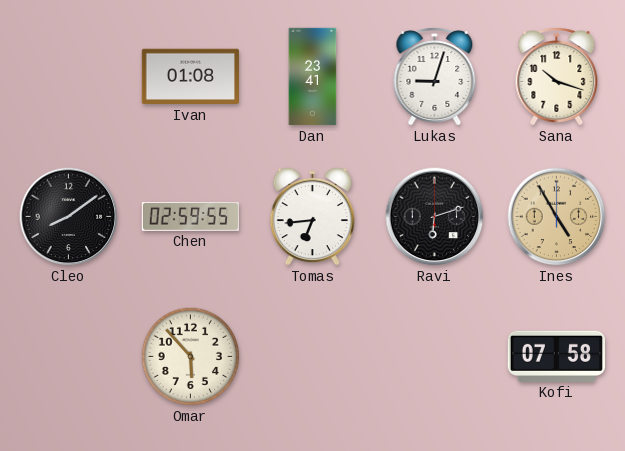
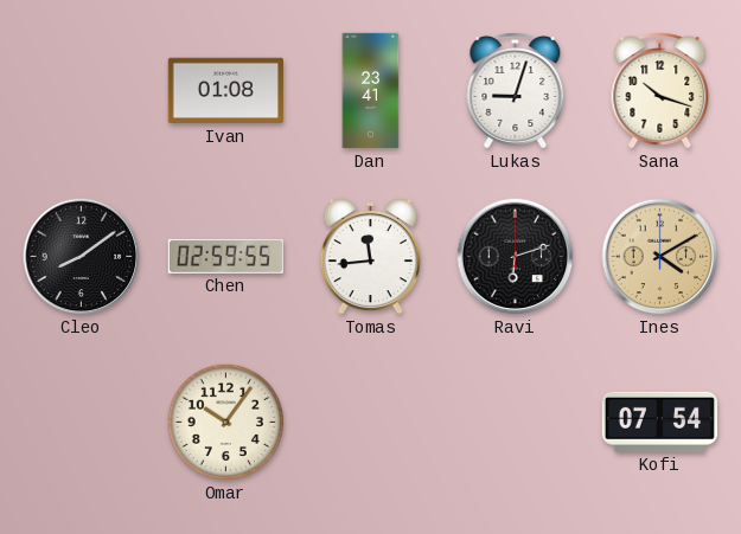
Tomas: 6:44 -> 11:44
Ines: 4:55 -> 4:10
Omar: 5:53 -> 10:06
Kofi: 07:58 -> 07:54
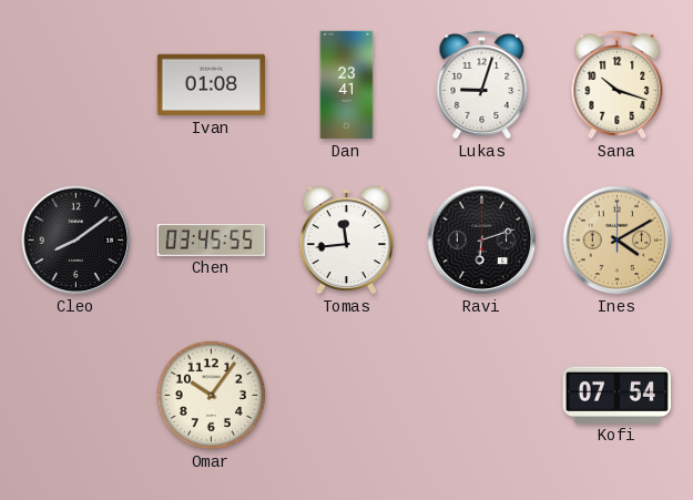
Chen: 02:59 -> 03:45
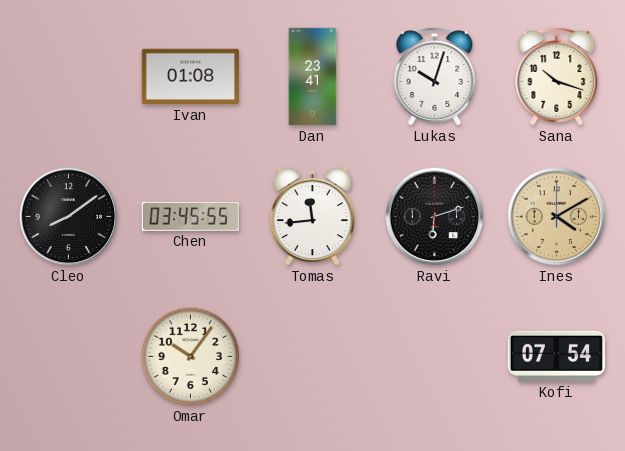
Lukas: 9:03 -> 10:03
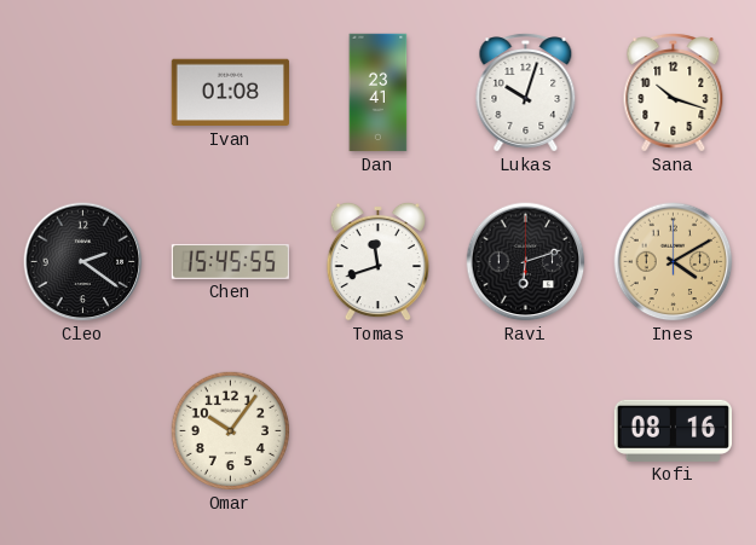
Cleo: 8:09 -> 2:21
Chen: 03:45 -> 15:45
Tomas: 11:44 -> 11:42
Kofi: 07:54 -> 08:16
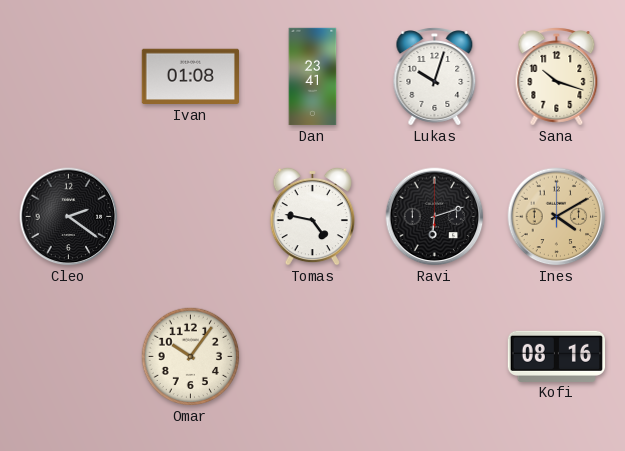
Chen: 15:45 -> none
Tomas: 11:42 -> 4:47
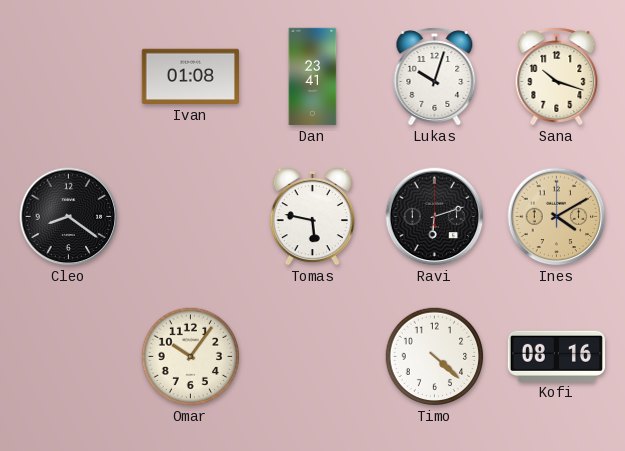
Cleo: 2:21 -> 8:21
Tomas: 4:47 -> 5:47
Timo: none -> 4:22
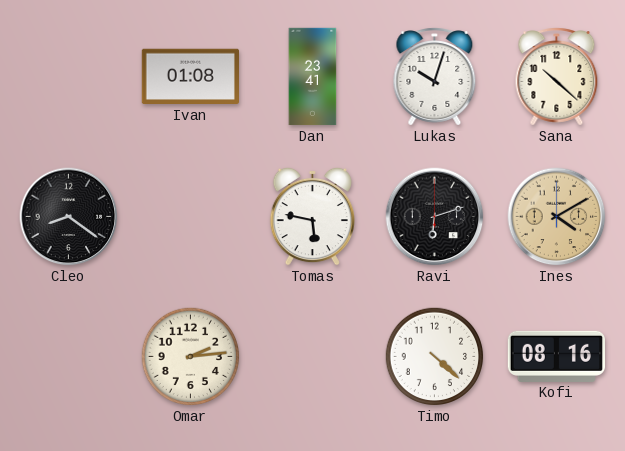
Sana: 10:18 -> 10:22
Omar: 10:06 -> 2:14
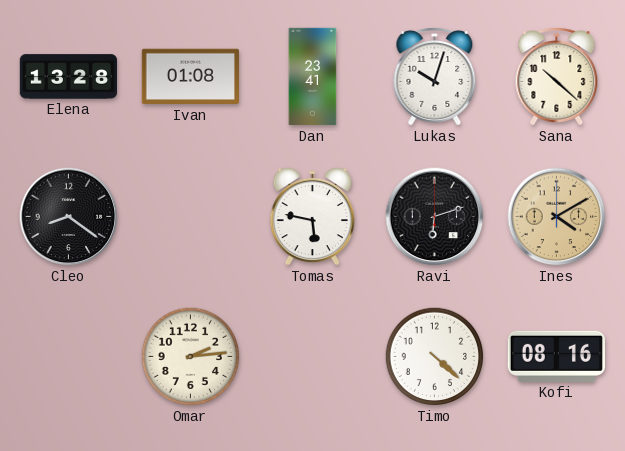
Elena: none -> 13:28
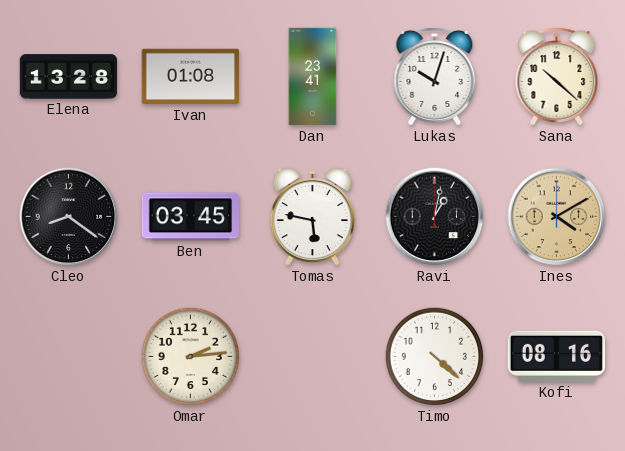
Ben: none -> 03:45
Ravi: 6:12 -> 1:02
